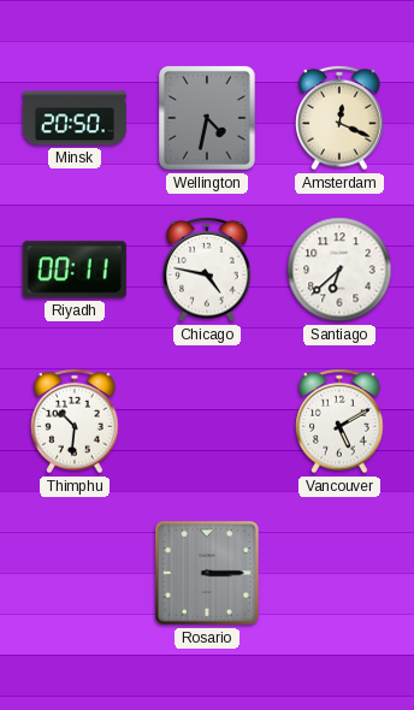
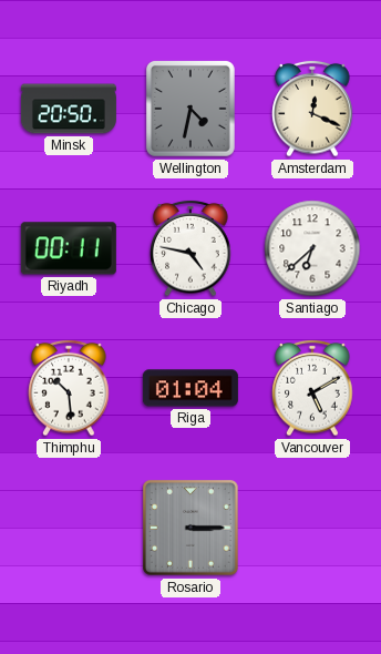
Thimphu: 10:31 -> 10:29
Riga: none -> 01:04
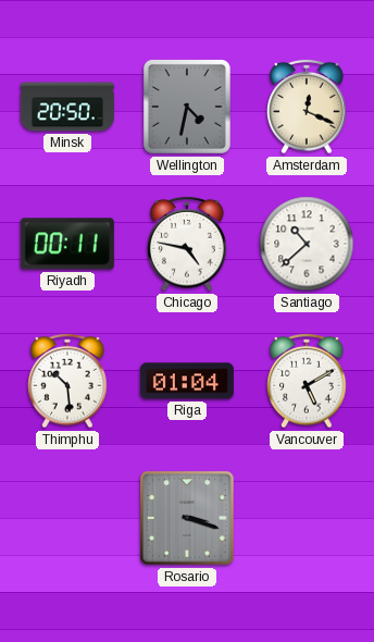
Santiago: 6:38 -> 10:38
Rosario: 3:15 -> 3:18
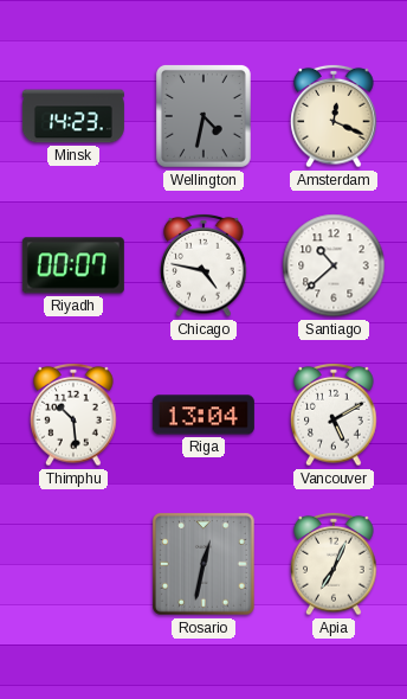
Minsk: 20:50 -> 14:23
Riyadh: 00:11 -> 00:07
Riga: 01:04 -> 13:04
Rosario: 3:18 -> 12:32
Apia: none -> 7:04
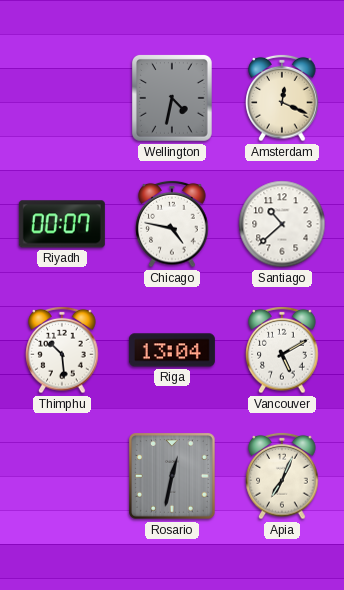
Minsk: 14:23 -> none
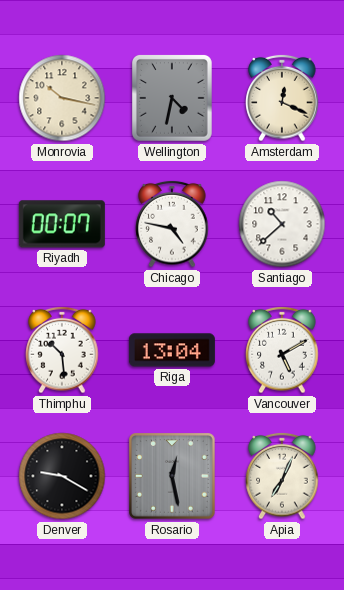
Monrovia: none -> 10:17
Denver: none -> 9:20
Rosario: 12:32 -> 12:28
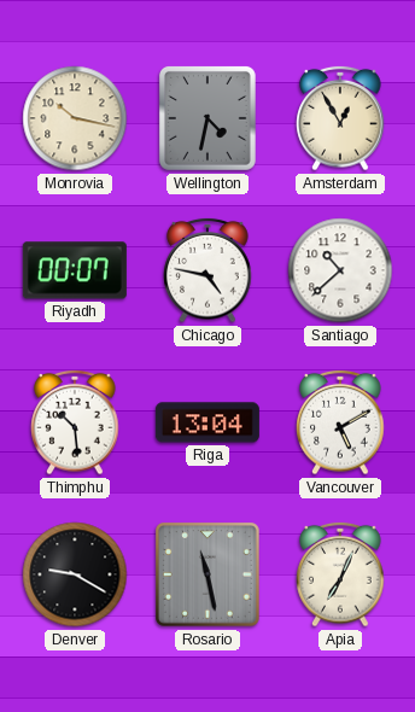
Amsterdam: 12:19 -> 12:55
Rosario: 12:28 -> 11:28
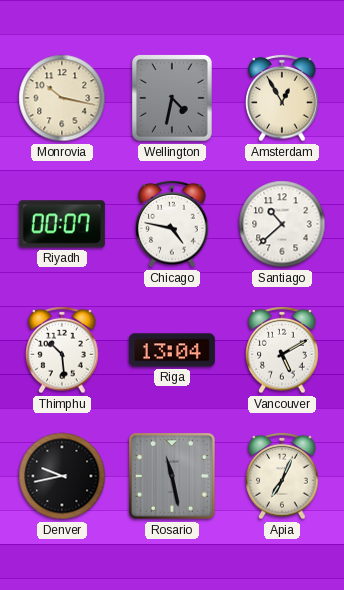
Denver: 9:20 -> 9:43
